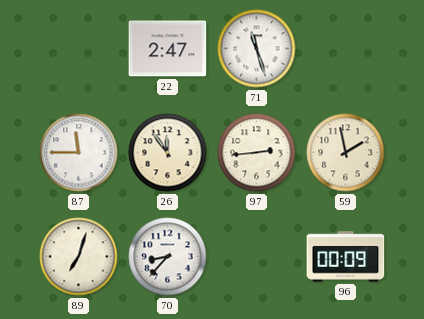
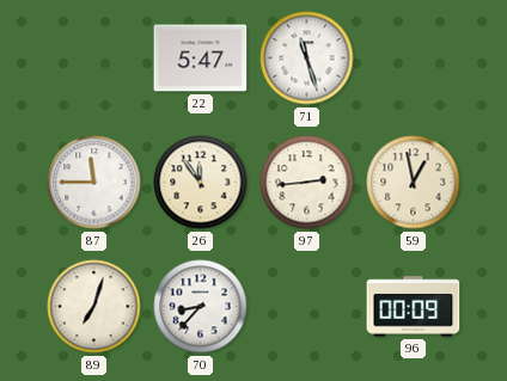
22: 2:47 -> 5:47
59: 1:58 -> 12:58
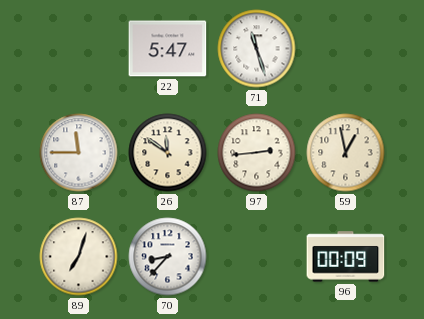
26: 11:54 -> 11:51
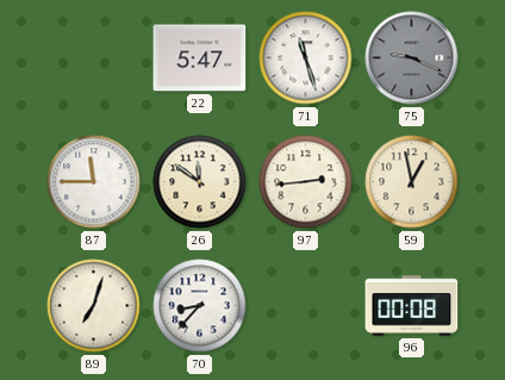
75: none -> 9:19
96: 00:09 -> 00:08
